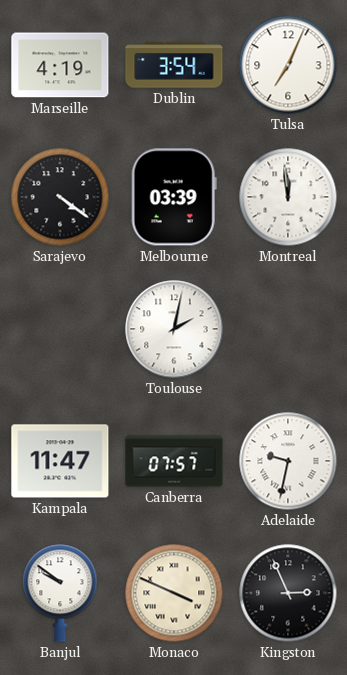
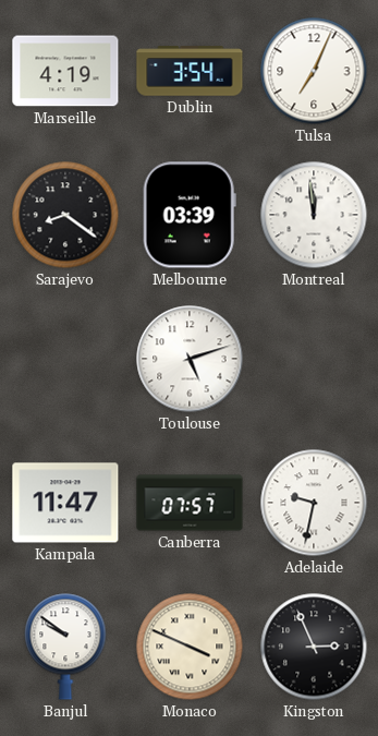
Sarajevo: 4:21 -> 8:21
Toulouse: 2:02 -> 5:12
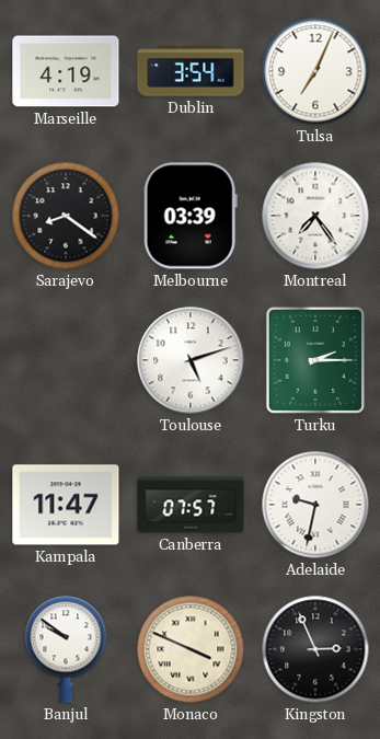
Montreal: 11:59 -> 7:24
Turku: none -> 2:15
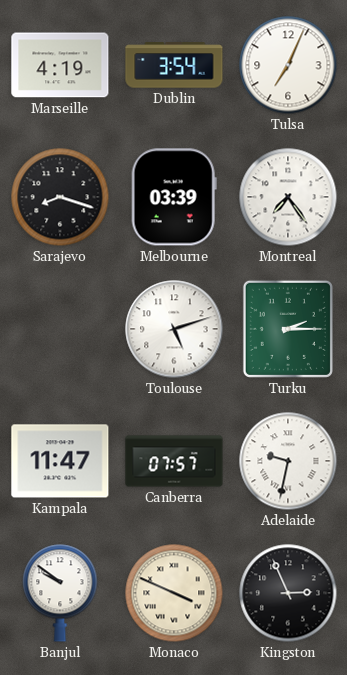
Sarajevo: 8:21 -> 8:18
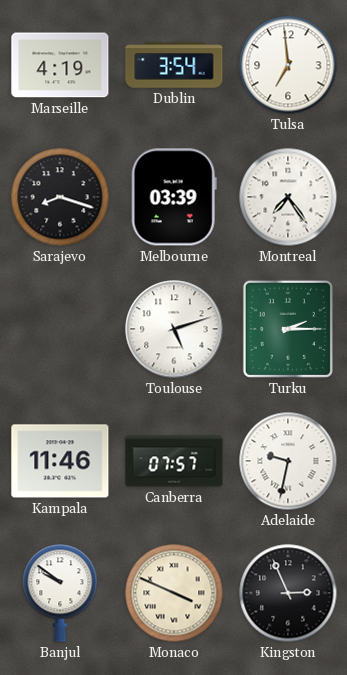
Tulsa: 7:04 -> 6:59
Kampala: 11:47 -> 11:46
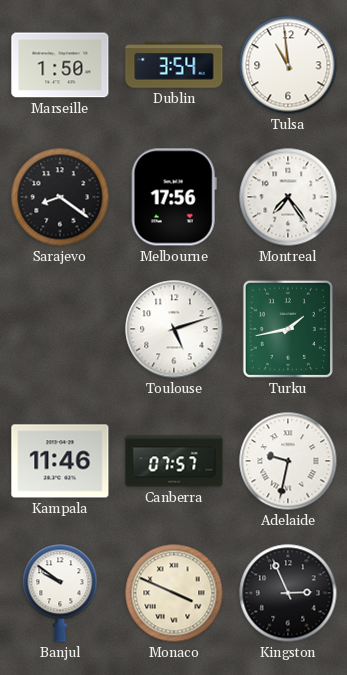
Marseille: 4:19 -> 1:50
Tulsa: 6:59 -> 10:59
Sarajevo: 8:18 -> 8:21
Melbourne: 03:39 -> 17:56
Turku: 2:15 -> 1:43
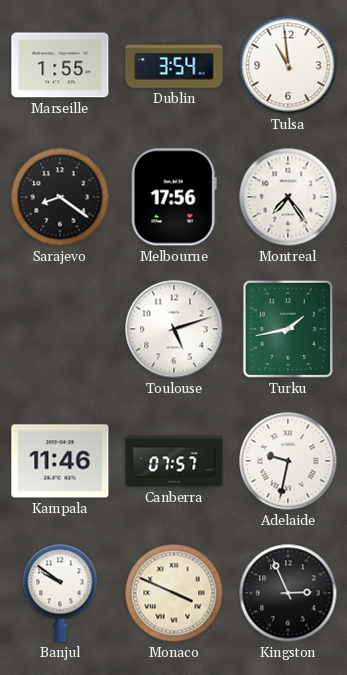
Marseille: 1:50 -> 1:55
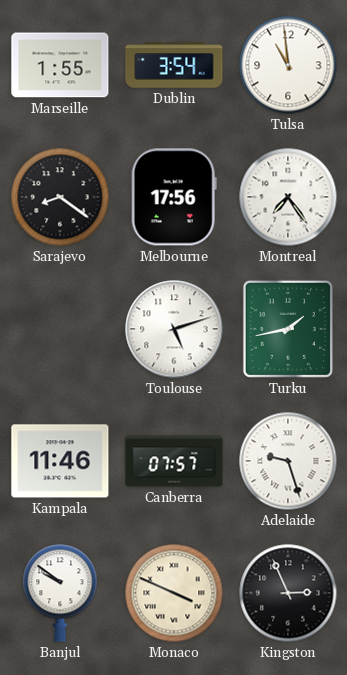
Adelaide: 9:32 -> 9:27
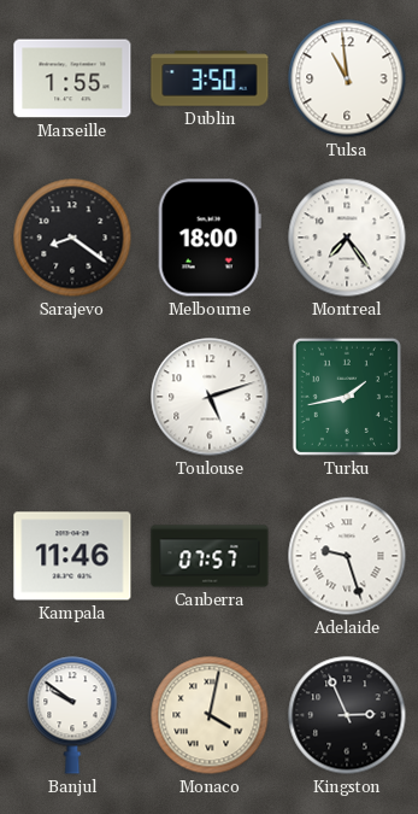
Dublin: 3:54 -> 3:50
Melbourne: 17:56 -> 18:00
Monaco: 3:49 -> 4:02
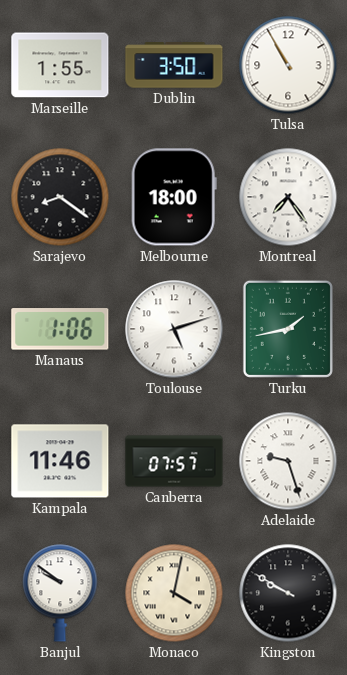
Tulsa: 10:59 -> 10:55
Manaus: none -> 1:06
Kingston: 2:56 -> 9:50
